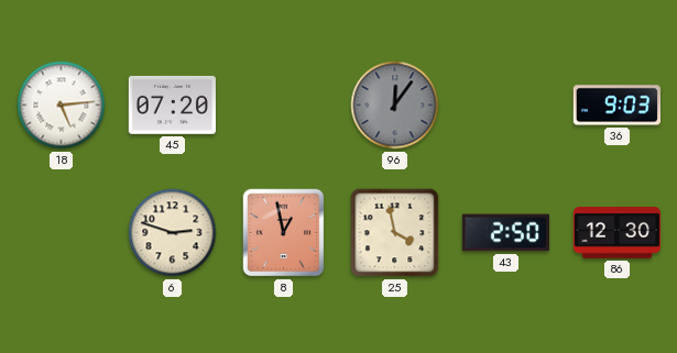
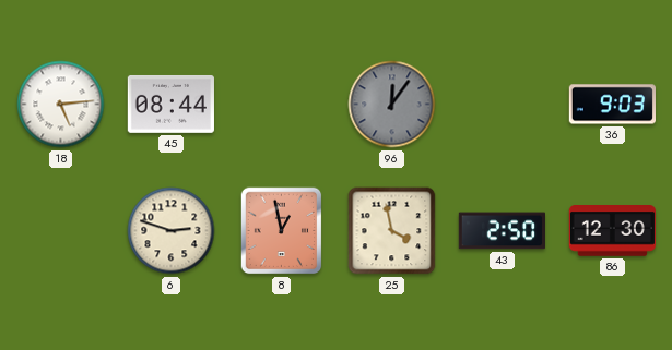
45: 07:20 -> 08:44
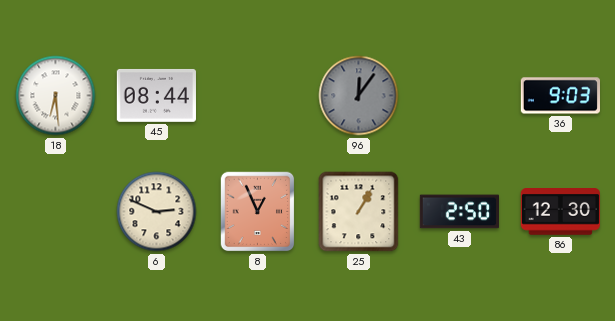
18: 5:14 -> 6:29
6: 2:48 -> 2:49
8: 12:58 -> 12:56
25: 3:58 -> 1:05
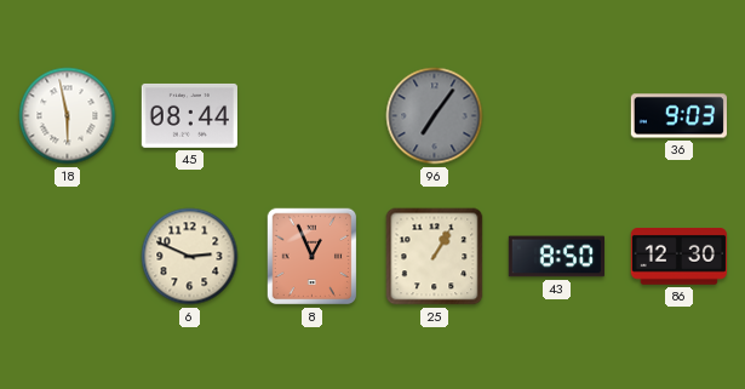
18: 6:29 -> 5:58
96: 12:06 -> 7:06
43: 2:50 -> 8:50
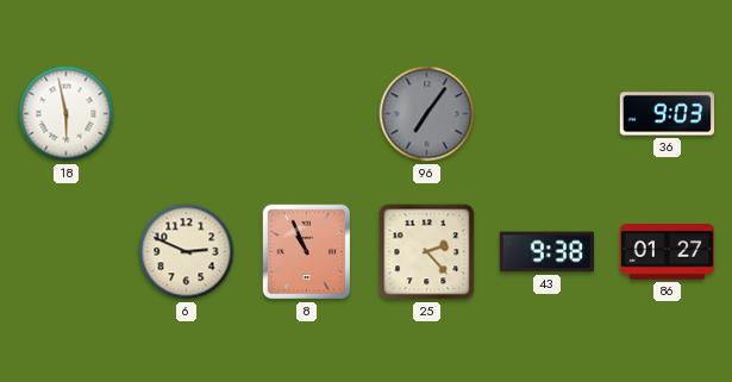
45: 08:44 -> none
8: 12:56 -> 10:56
25: 1:05 -> 2:23
43: 8:50 -> 9:38
86: 12:30 -> 01:27
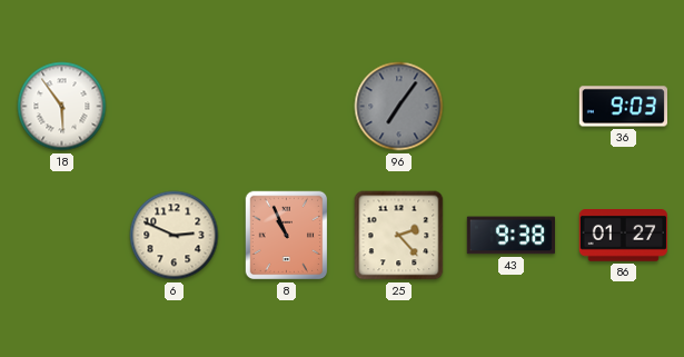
18: 5:58 -> 5:54
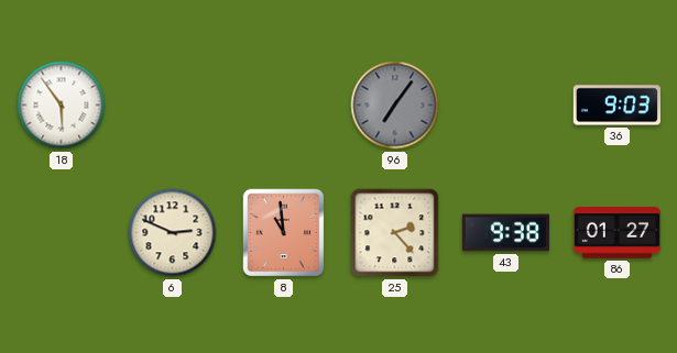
8: 10:56 -> 10:59
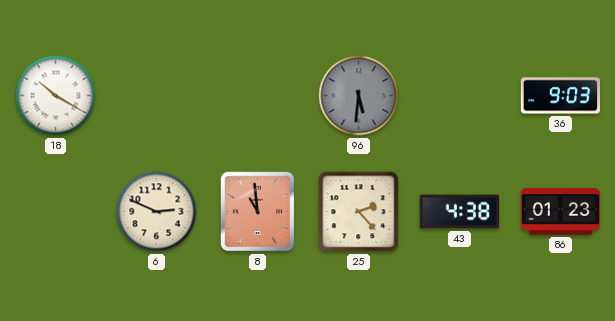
18: 5:54 -> 10:20
96: 7:06 -> 5:31
43: 9:38 -> 4:38
86: 01:27 -> 01:23
